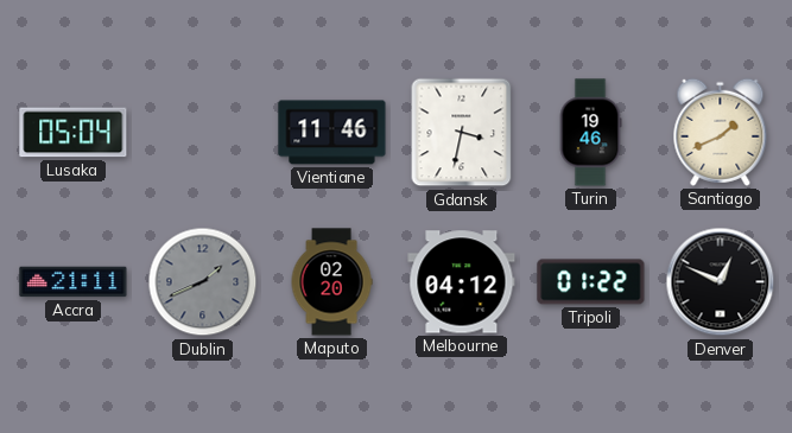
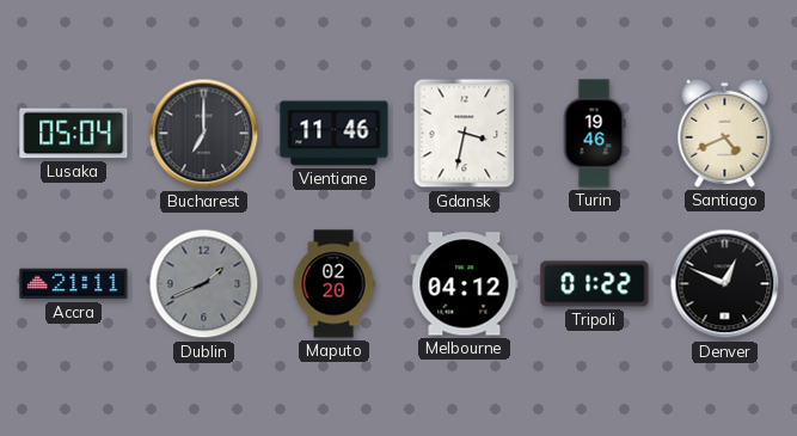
Bucharest: none -> 7:00
Santiago: 1:41 -> 4:41
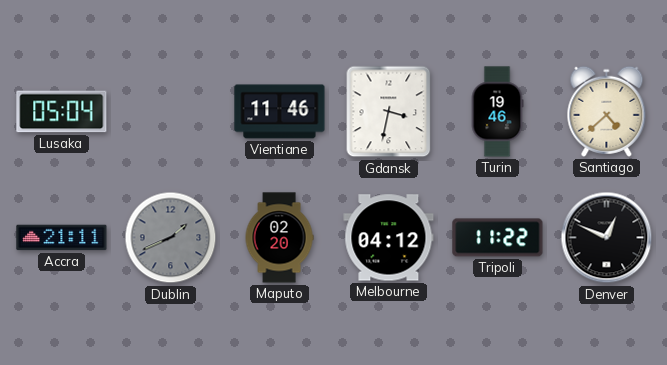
Bucharest: 7:00 -> none
Santiago: 4:41 -> 4:38
Tripoli: 01:22 -> 11:22
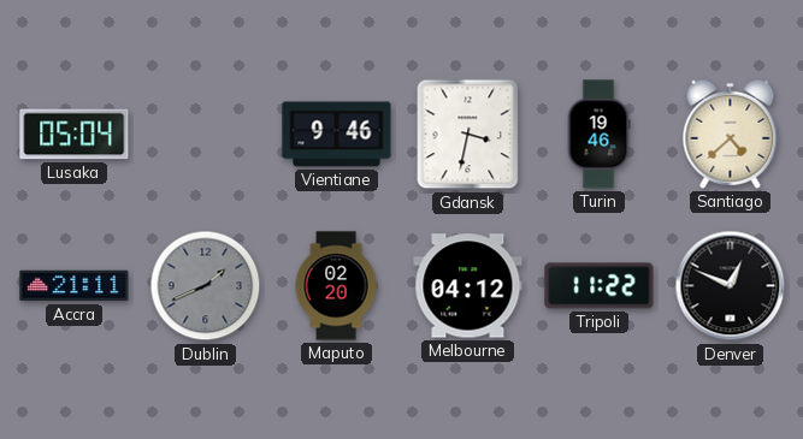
Vientiane: 11:46 -> 9:46
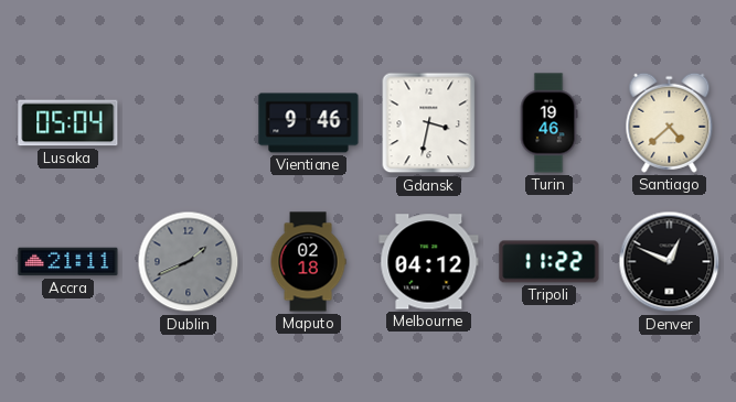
Maputo: 02:20 -> 02:18
